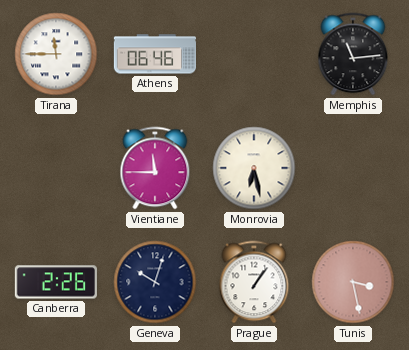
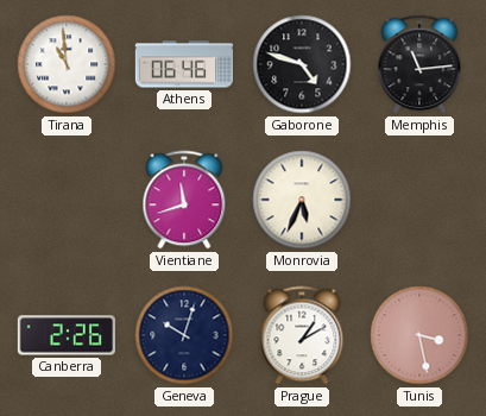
Tirana: 11:45 -> 10:59
Gaborone: none -> 4:48
Vientiane: 11:45 -> 11:42
Monrovia: 6:28 -> 5:34
Prague: 1:06 -> 1:10
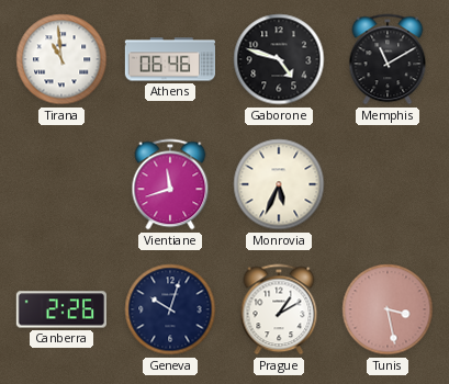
Memphis: 11:14 -> 11:10
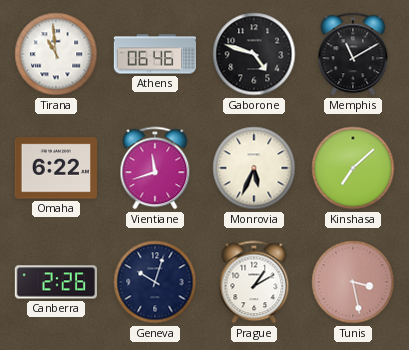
Omaha: none -> 6:22
Kinshasa: none -> 7:08
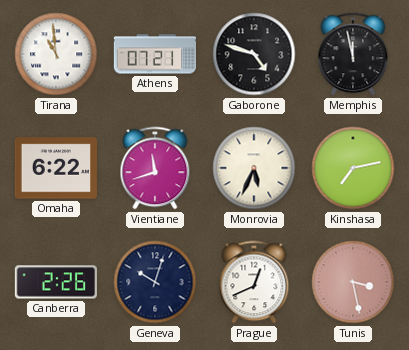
Athens: 06:46 -> 07:21
Memphis: 11:10 -> 11:58
Kinshasa: 7:08 -> 7:13
Prague: 1:10 -> 12:41
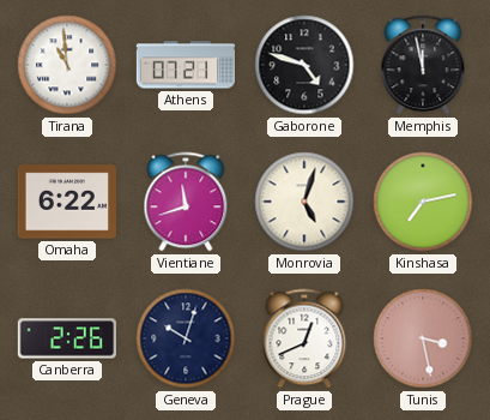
Monrovia: 5:34 -> 5:03
